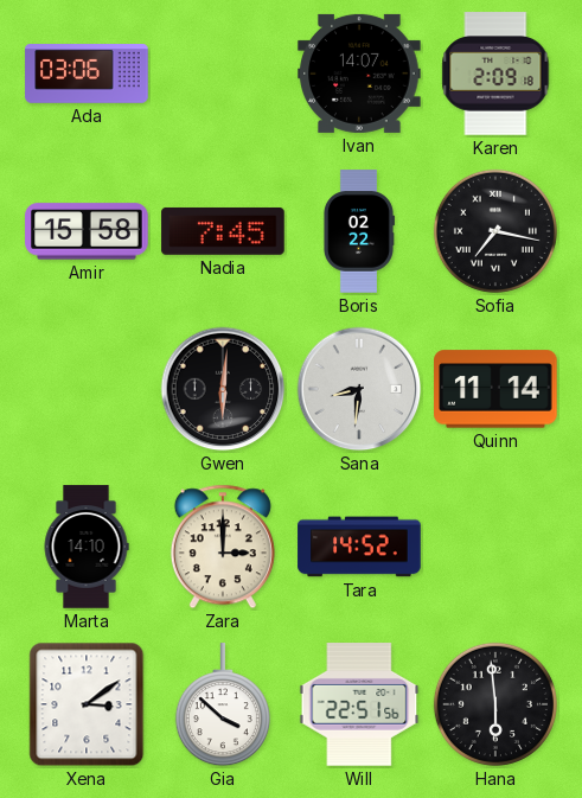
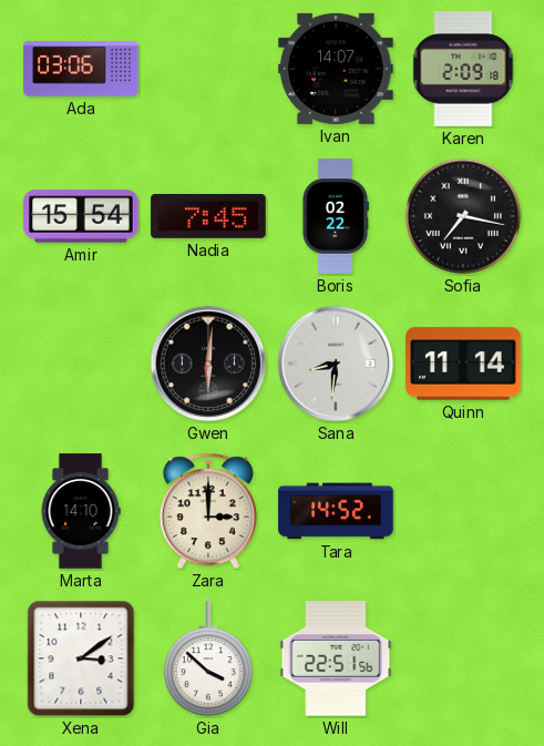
Amir: 15:58 -> 15:54
Hana: 5:59 -> none
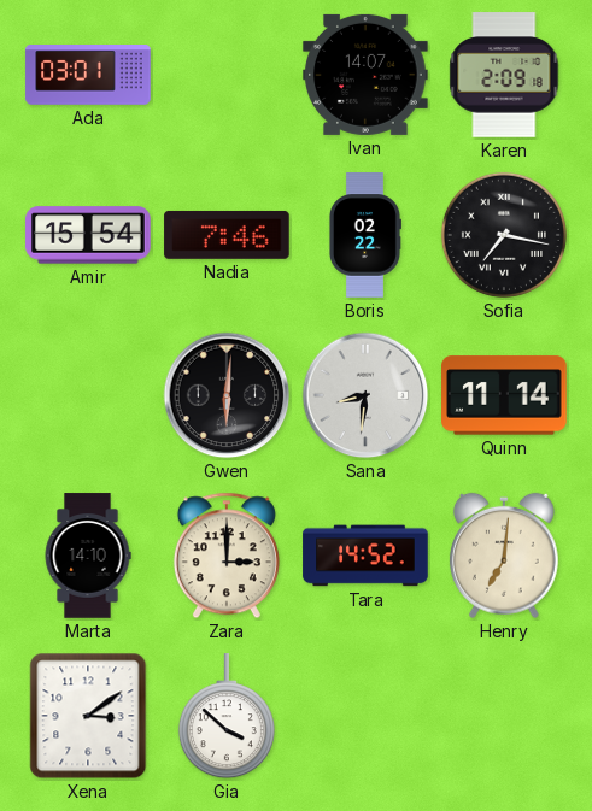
Ada: 03:06 -> 03:01
Nadia: 7:45 -> 7:46
Henry: none -> 7:01
Will: 22:51 -> none
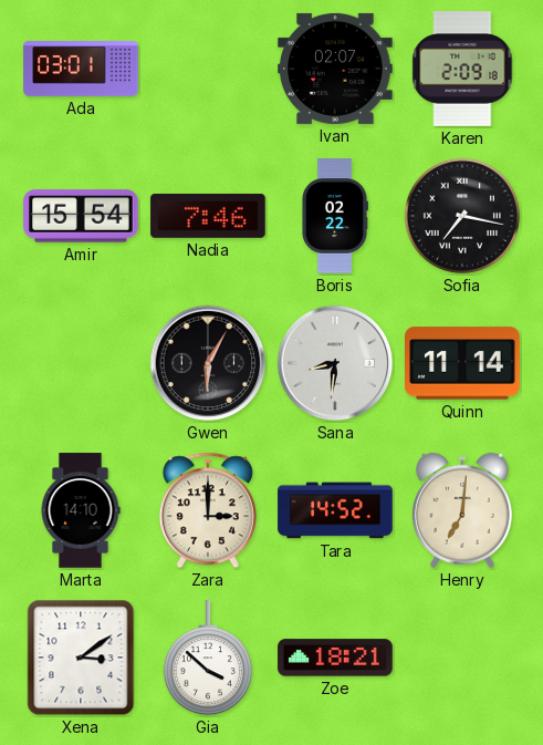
Ivan: 14:07 -> 02:07
Gwen: 6:01 -> 6:05
Zoe: none -> 18:21
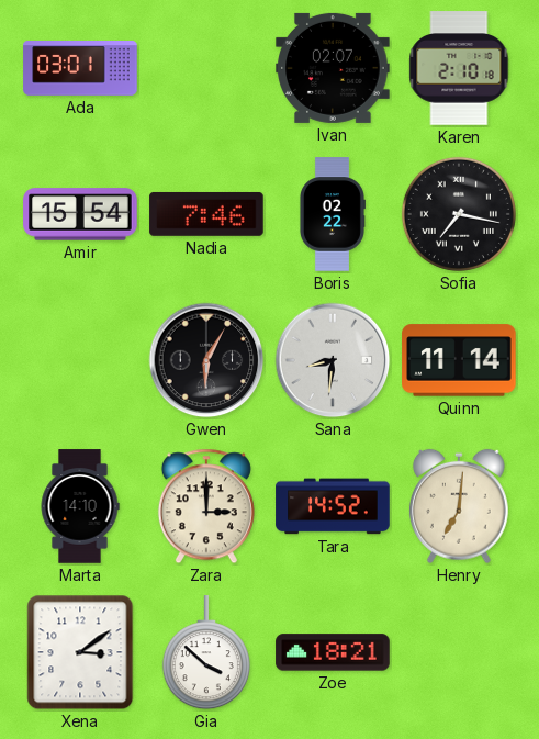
Karen: 2:09 -> 2:10
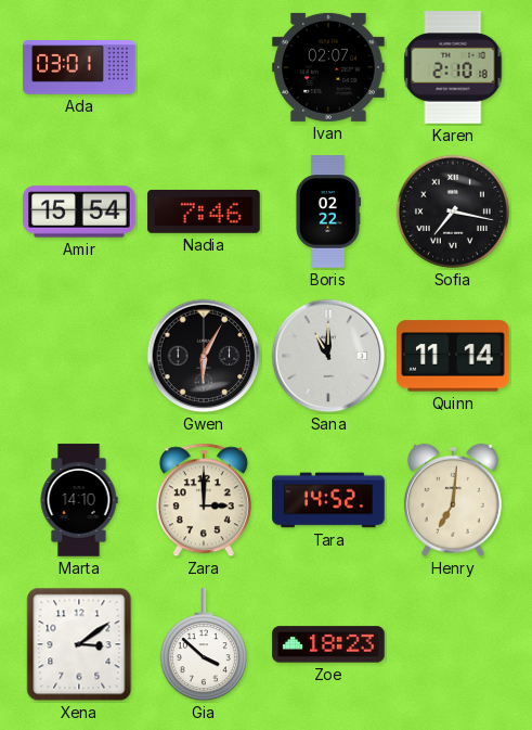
Sana: 8:31 -> 11:00
Zoe: 18:21 -> 18:23
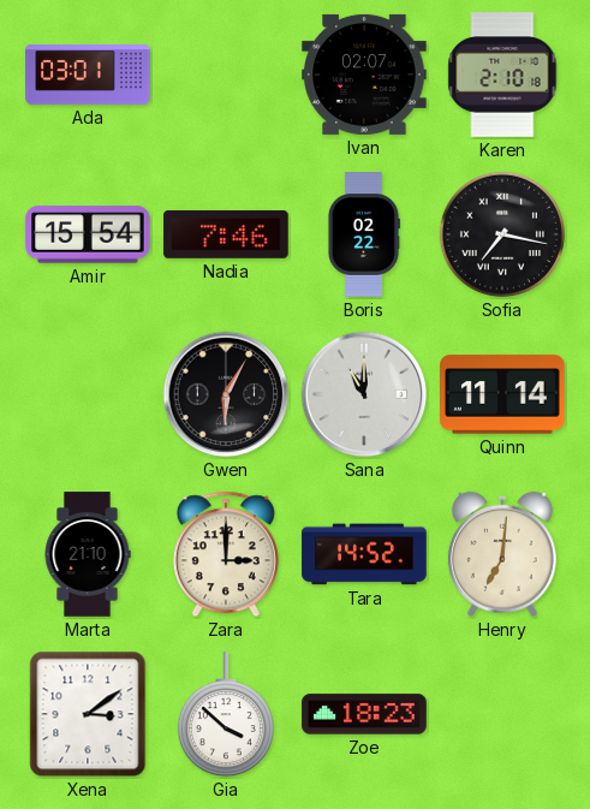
Marta: 14:10 -> 21:10
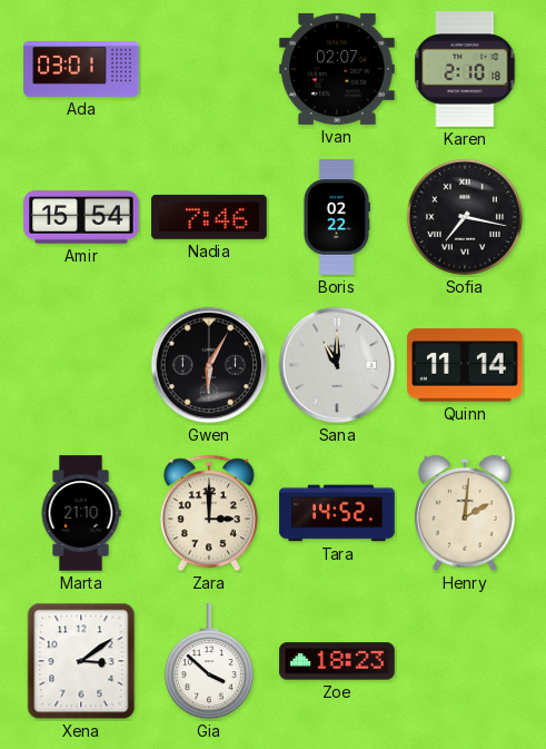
Henry: 7:01 -> 2:01
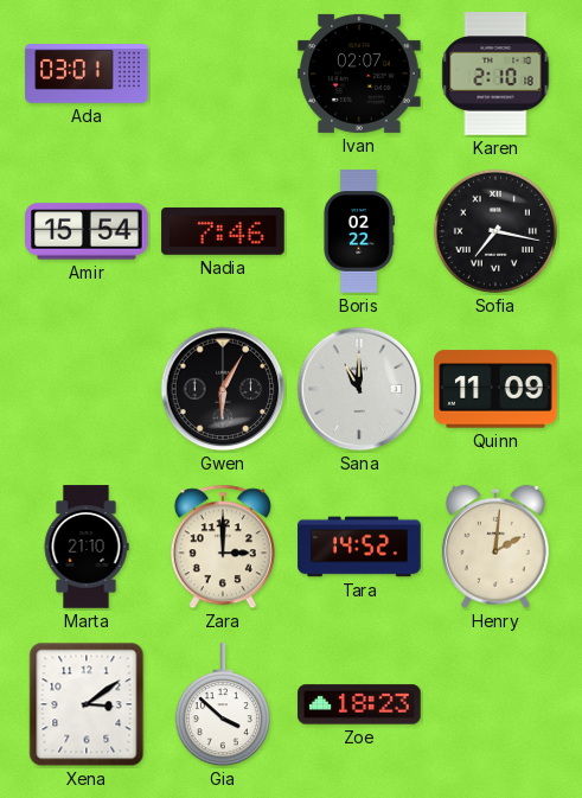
Quinn: 11:14 -> 11:09
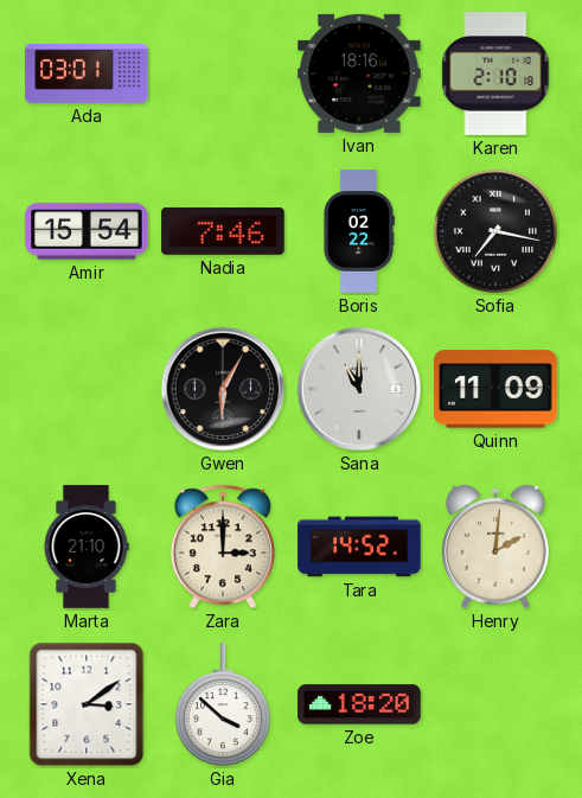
Ivan: 02:07 -> 18:16
Zoe: 18:23 -> 18:20
